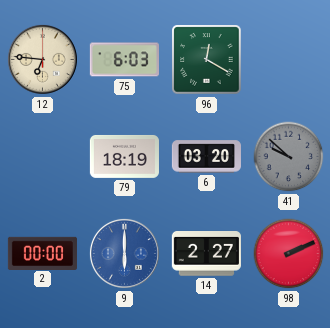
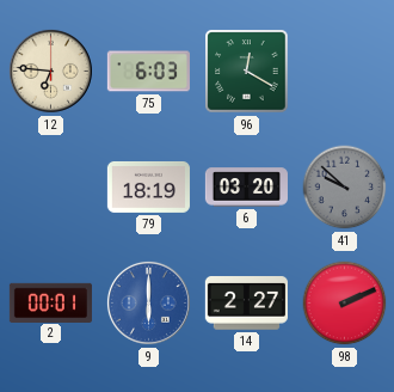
2: 00:00 -> 00:01
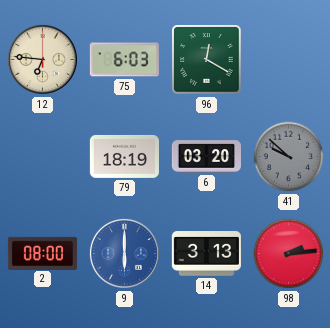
2: 00:01 -> 08:00
14: 2:27 -> 3:13
98: 2:11 -> 2:14
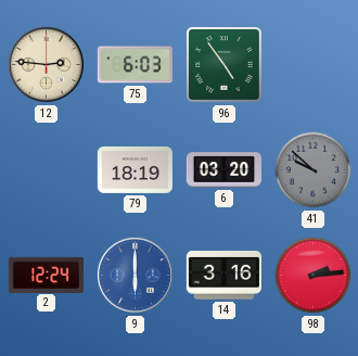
12: 6:46 -> 2:46
96: 12:20 -> 4:54
2: 08:00 -> 12:24
14: 3:13 -> 3:16
